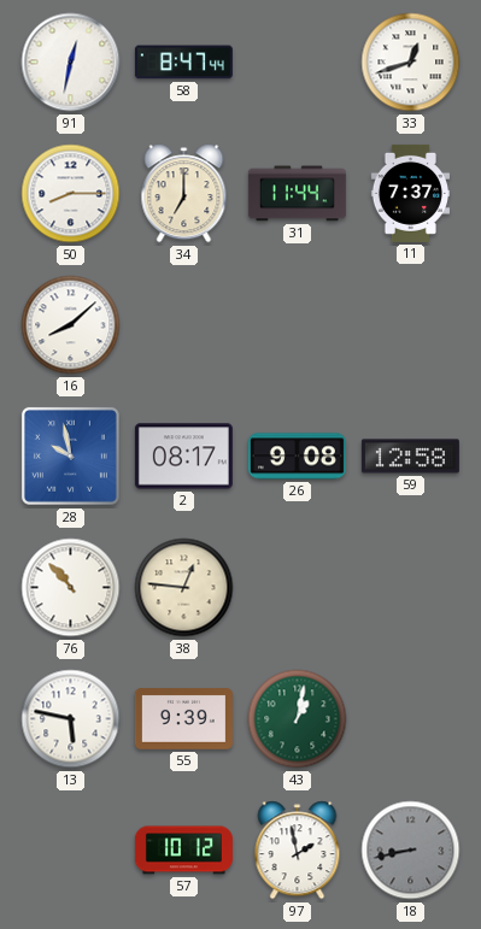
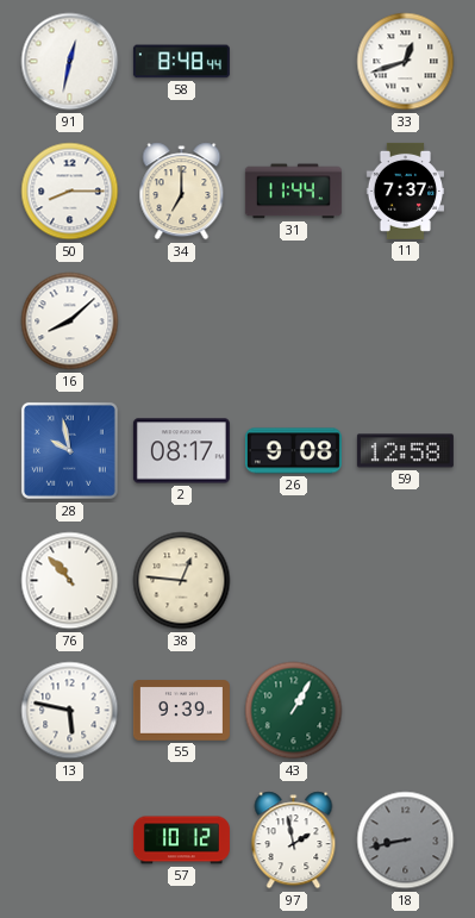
58: 8:47 -> 8:48
43: 1:02 -> 1:05
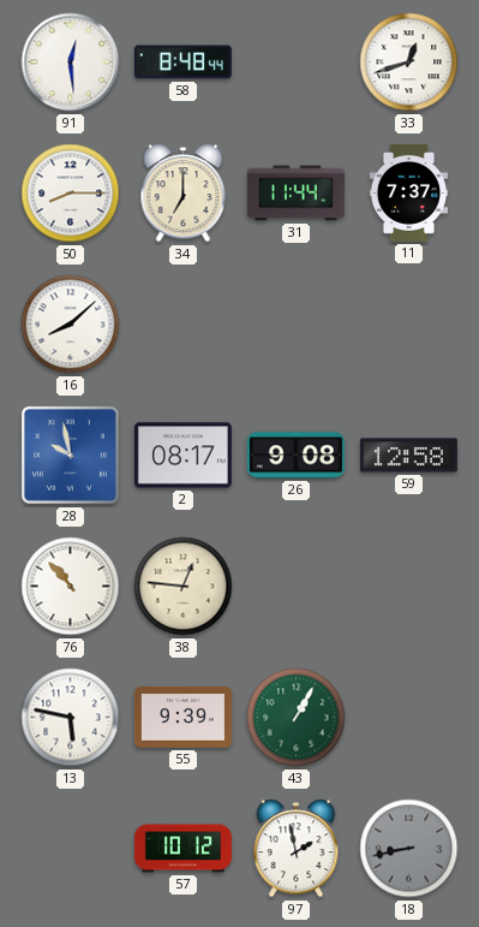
91: 12:32 -> 12:29
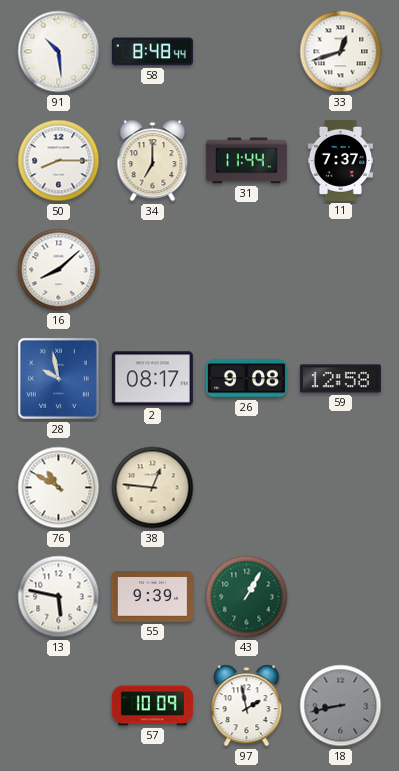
91: 12:29 -> 10:29
76: 10:53 -> 10:50
57: 10:12 -> 10:09
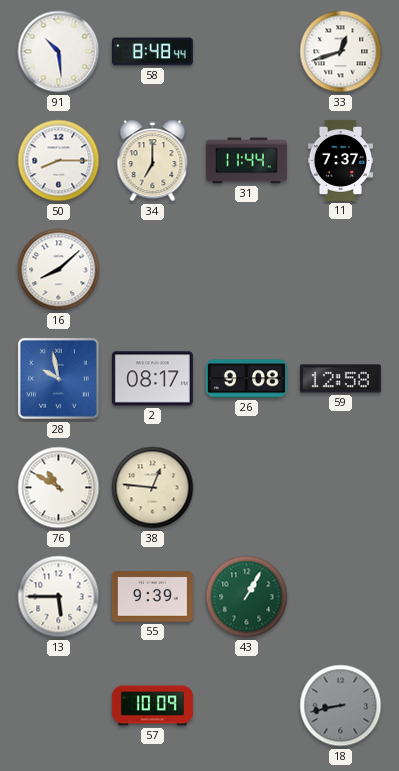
13: 5:47 -> 5:45
97: 1:58 -> none
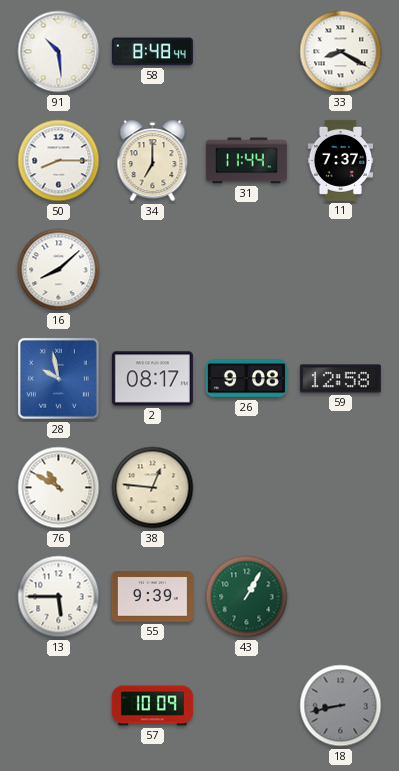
33: 12:42 -> 8:20
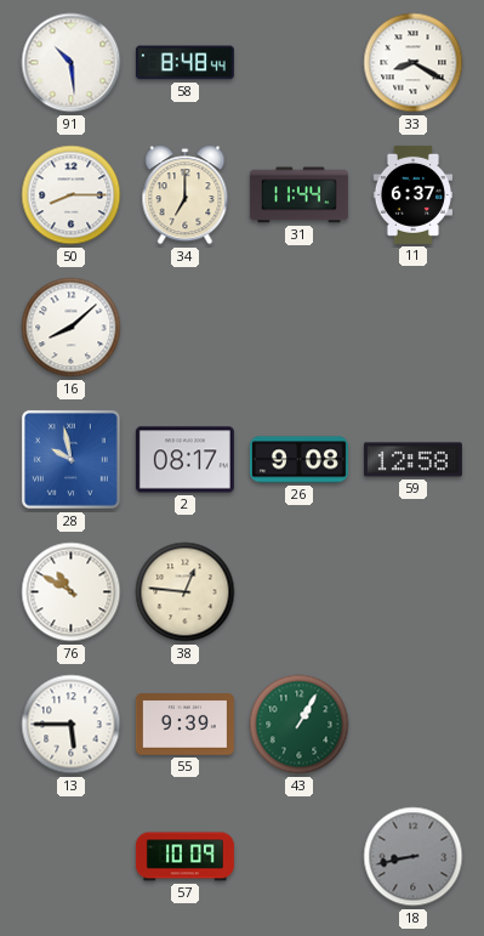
11: 7:37 -> 6:37
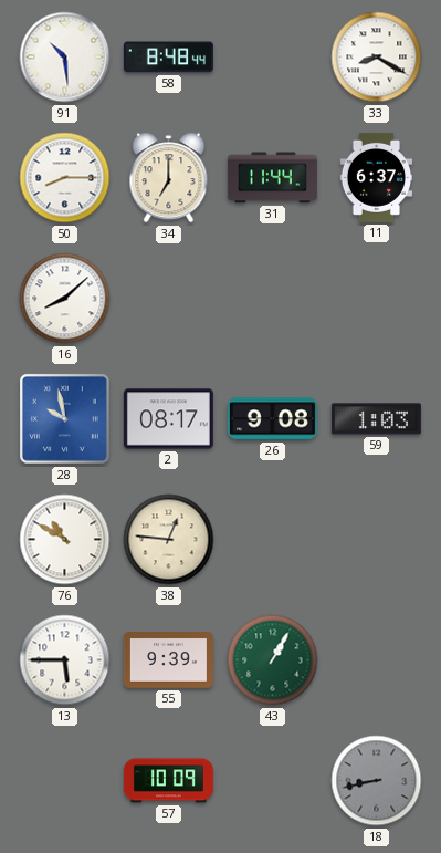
59: 12:58 -> 1:03
